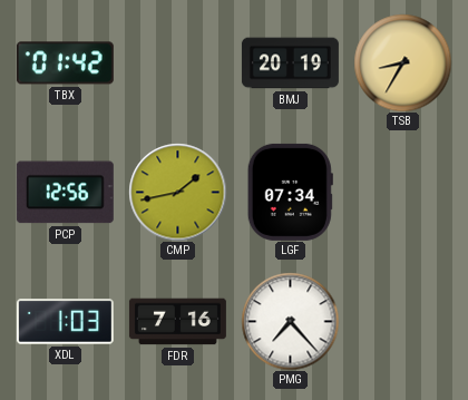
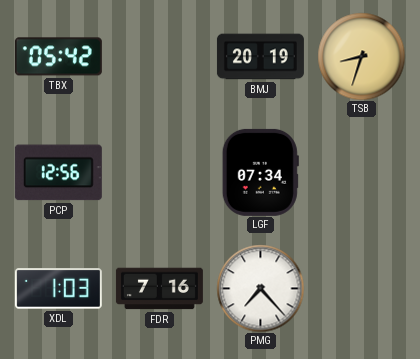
TBX: 01:42 -> 05:42
TSB: 8:35 -> 8:33
CMP: 1:43 -> none
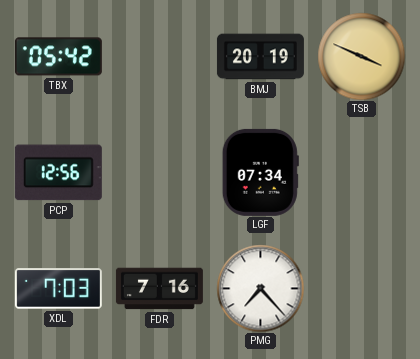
TSB: 8:33 -> 3:49
XDL: 1:03 -> 7:03
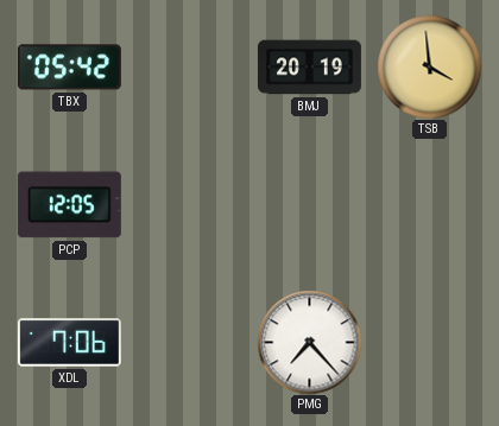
TSB: 3:49 -> 3:59
PCP: 12:56 -> 12:05
LGF: 07:34 -> none
XDL: 7:03 -> 7:06
FDR: 7:16 -> none
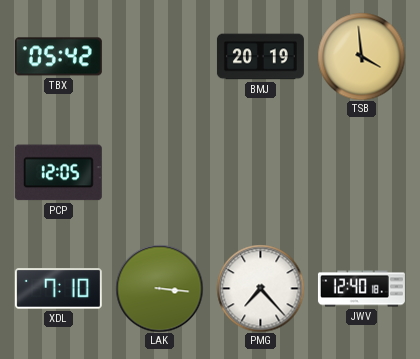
XDL: 7:06 -> 7:10
LAK: none -> 3:16
JWV: none -> 12:40
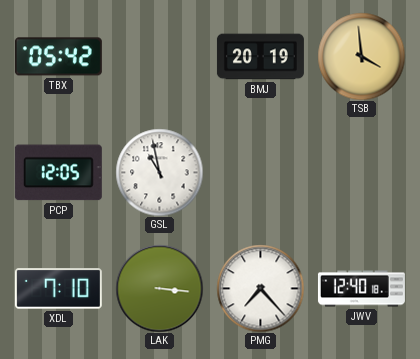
GSL: none -> 10:58
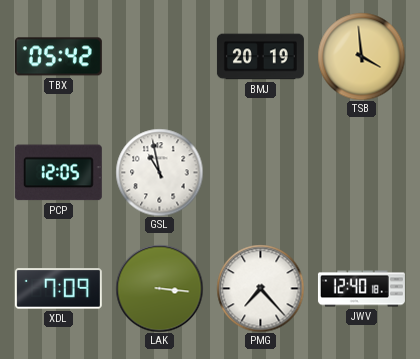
XDL: 7:10 -> 7:09
